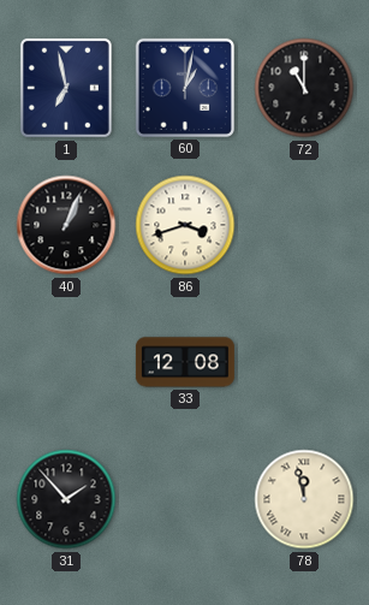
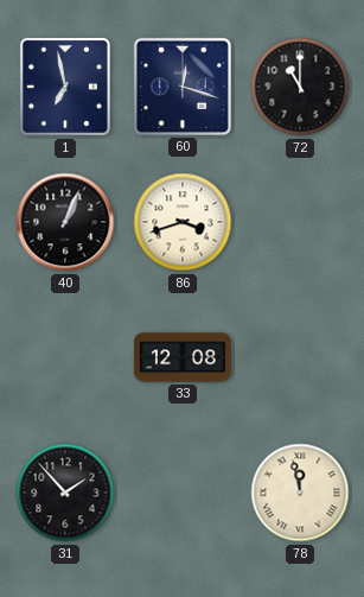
60: 1:02 -> 12:18
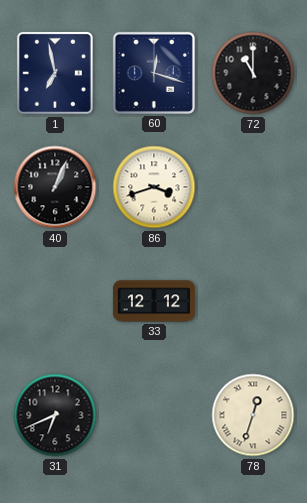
33: 12:08 -> 12:12
31: 1:53 -> 6:41
78: 11:58 -> 12:33
